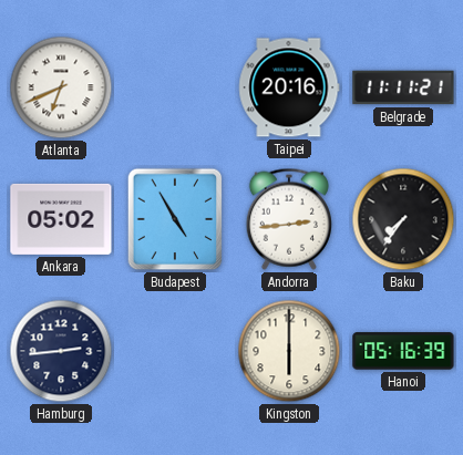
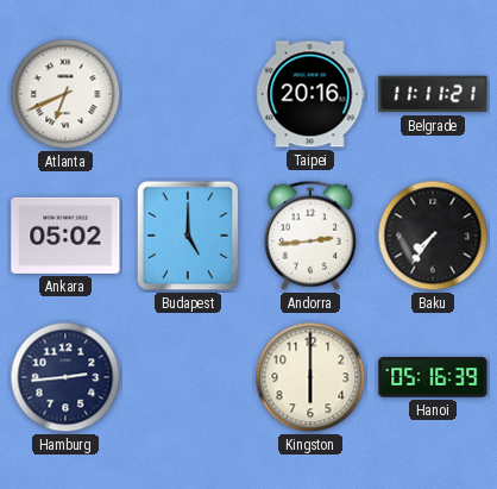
Budapest: 4:55 -> 5:00
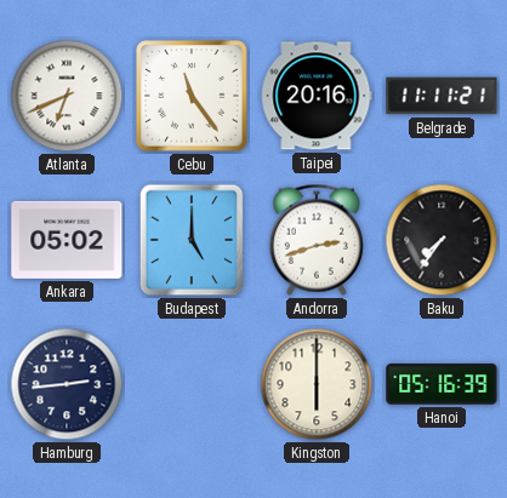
Cebu: none -> 11:24
Andorra: 2:44 -> 2:42
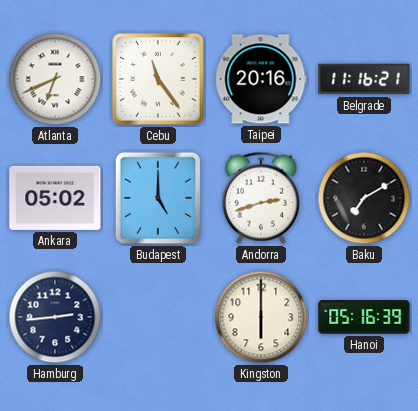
Belgrade: 11:11 -> 11:16
Baku: 7:36 -> 7:10
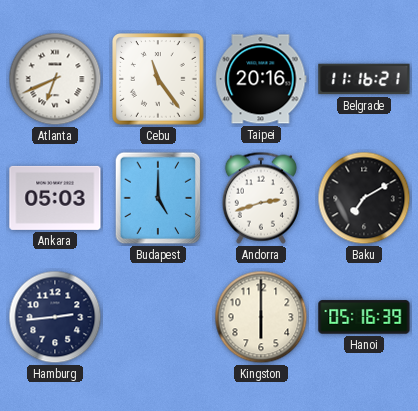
Ankara: 05:02 -> 05:03
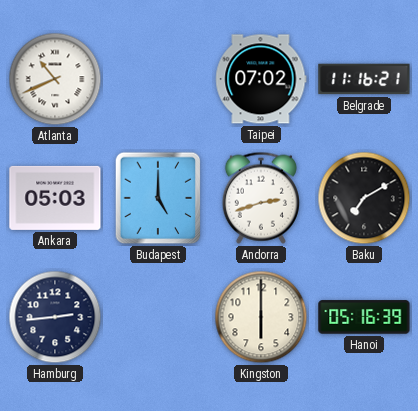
Atlanta: 6:41 -> 10:41
Cebu: 11:24 -> none
Taipei: 20:16 -> 07:02
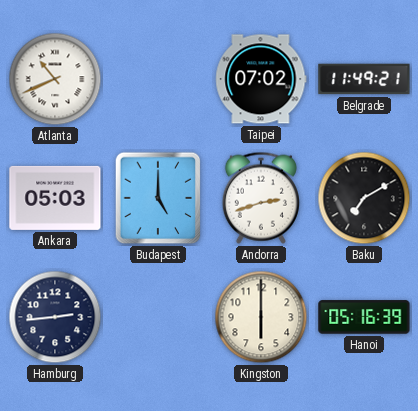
Belgrade: 11:16 -> 11:49
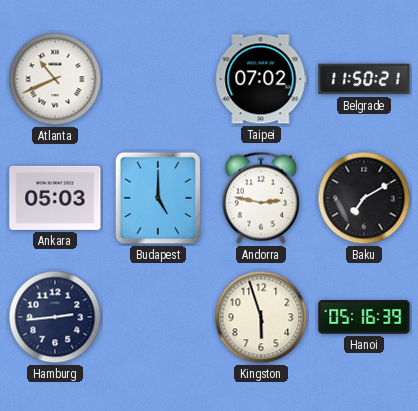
Belgrade: 11:49 -> 11:50
Andorra: 2:42 -> 2:47
Kingston: 6:00 -> 5:57
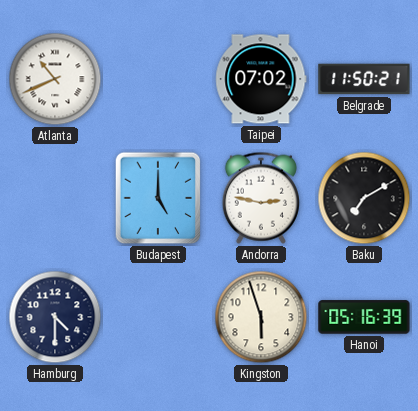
Ankara: 05:03 -> none
Hamburg: 2:44 -> 4:30
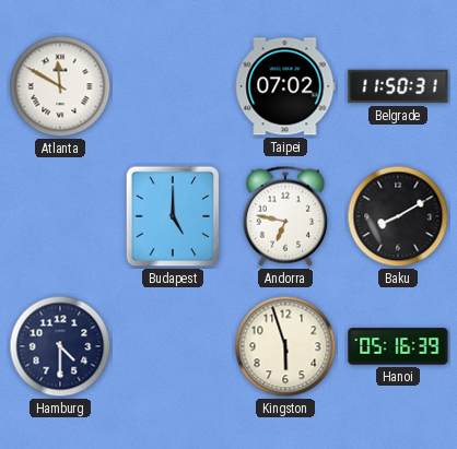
Atlanta: 10:41 -> 11:50
Belgrade: 11:50:21 -> 11:50:31
Andorra: 2:47 -> 6:47
Baku: 7:10 -> 8:10
